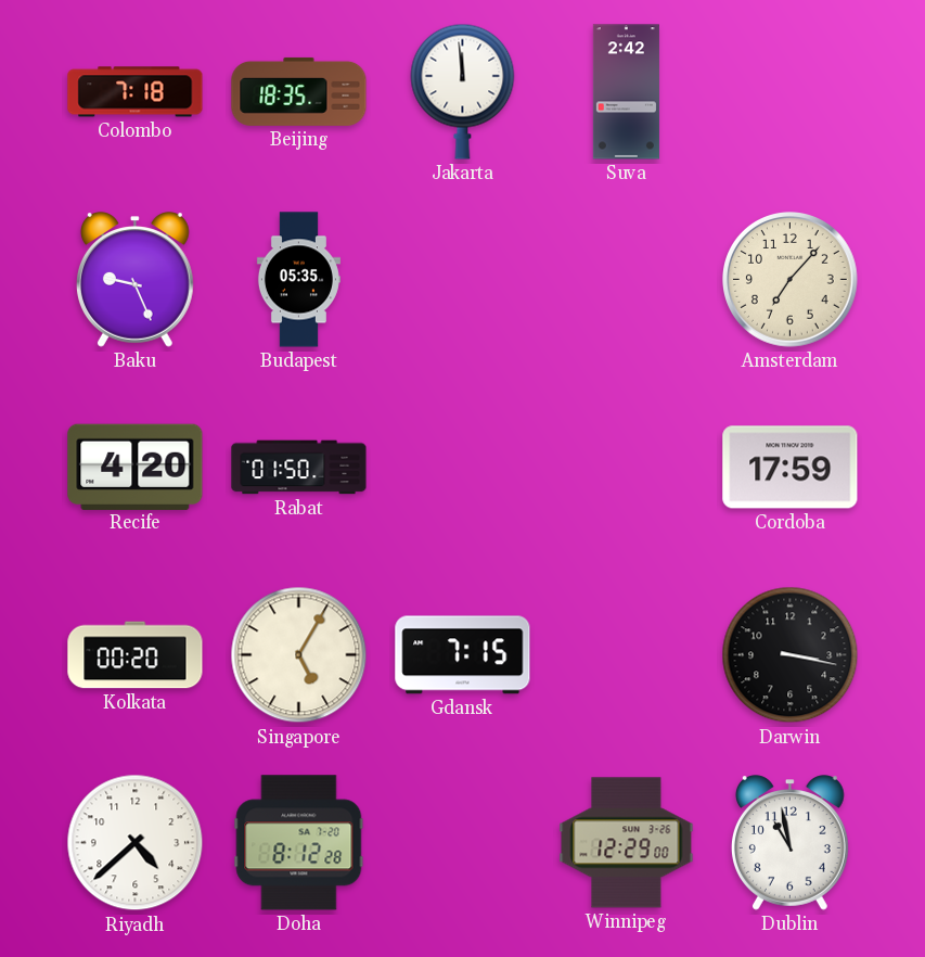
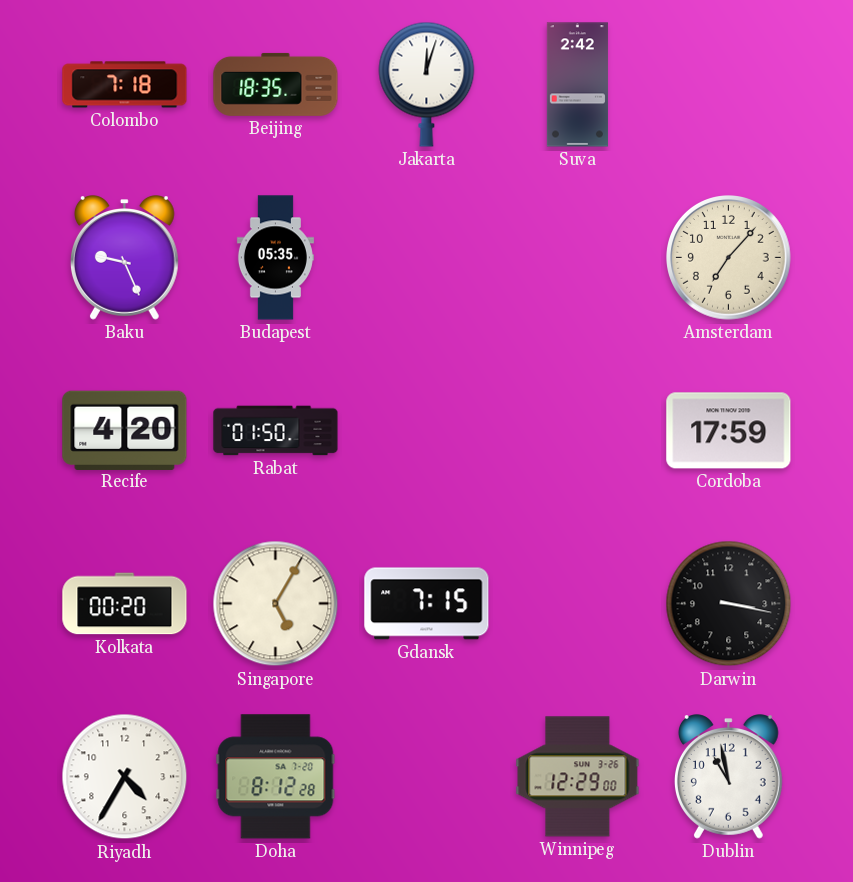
Jakarta: 11:59 -> 12:03
Riyadh: 4:38 -> 4:35
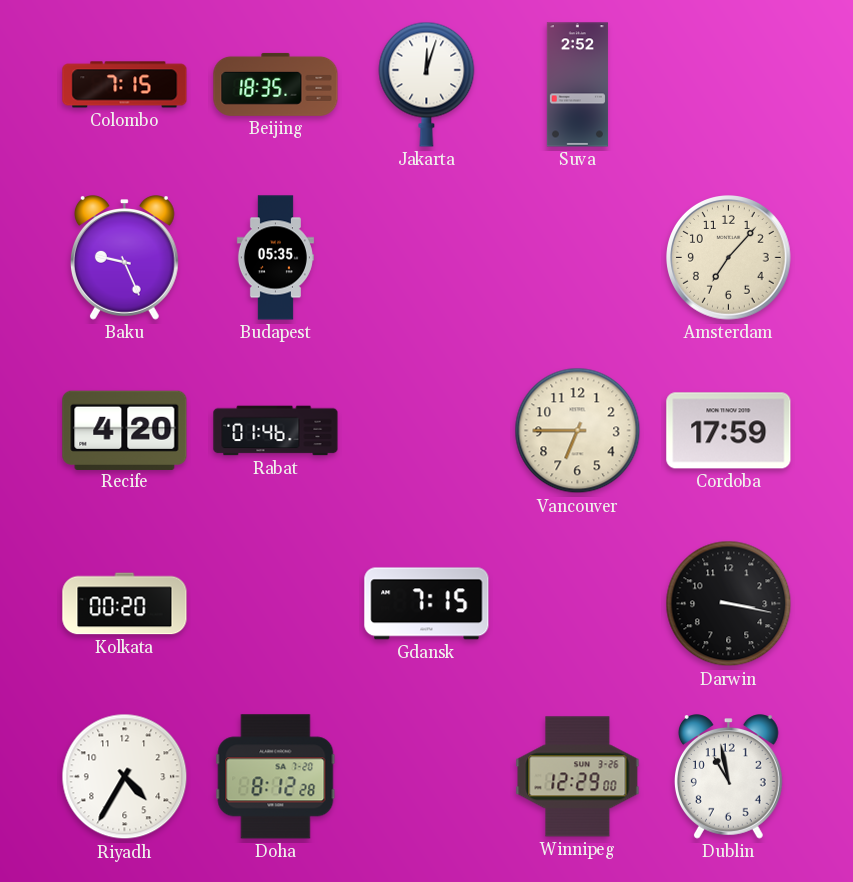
Colombo: 7:18 -> 7:15
Suva: 2:42 -> 2:52
Rabat: 01:50 -> 01:46
Vancouver: none -> 6:45
Singapore: 5:05 -> none
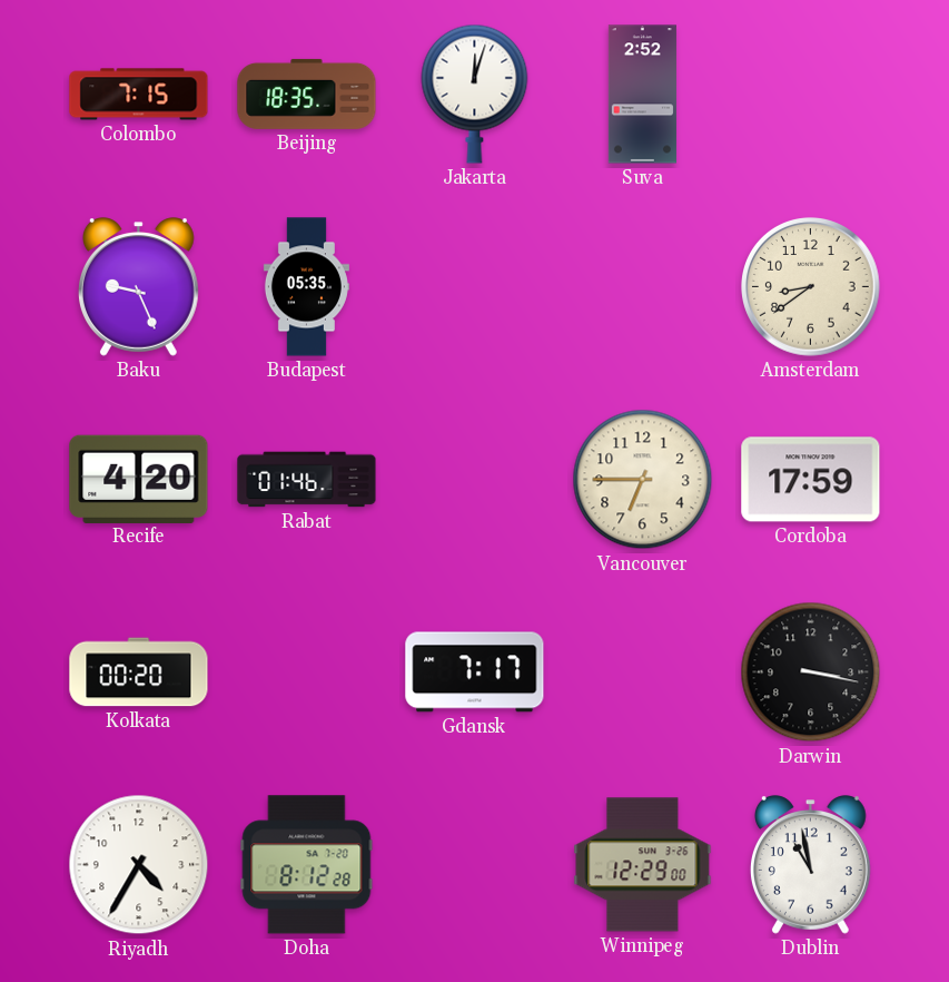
Amsterdam: 7:07 -> 8:39
Gdansk: 7:15 -> 7:17
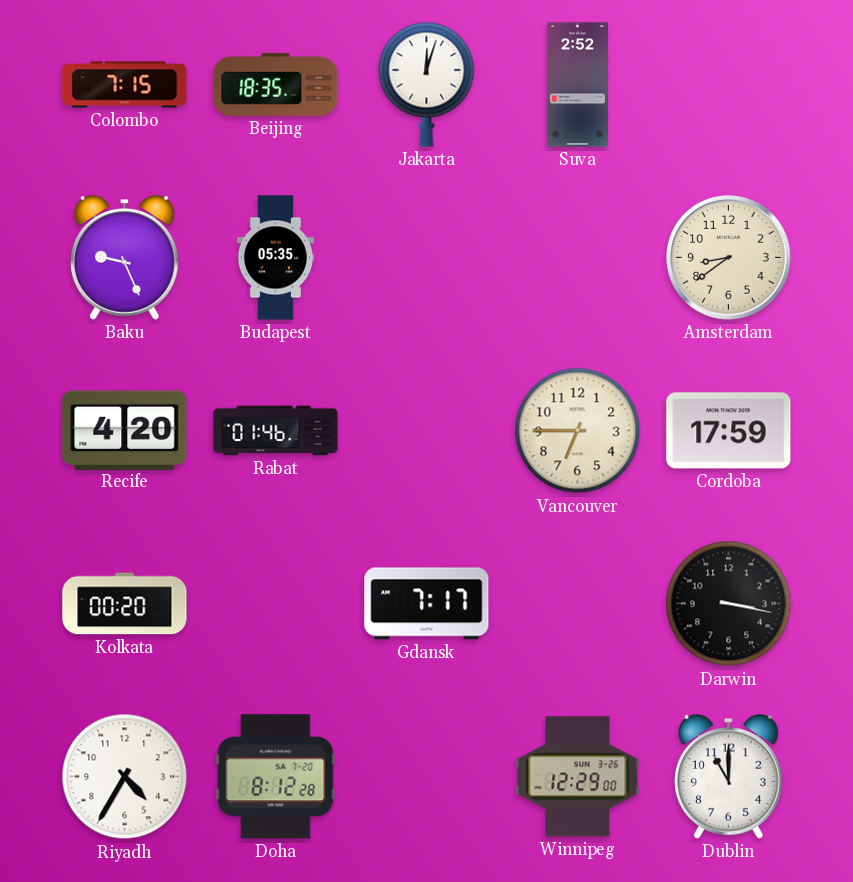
Dublin: 10:58 -> 11:00
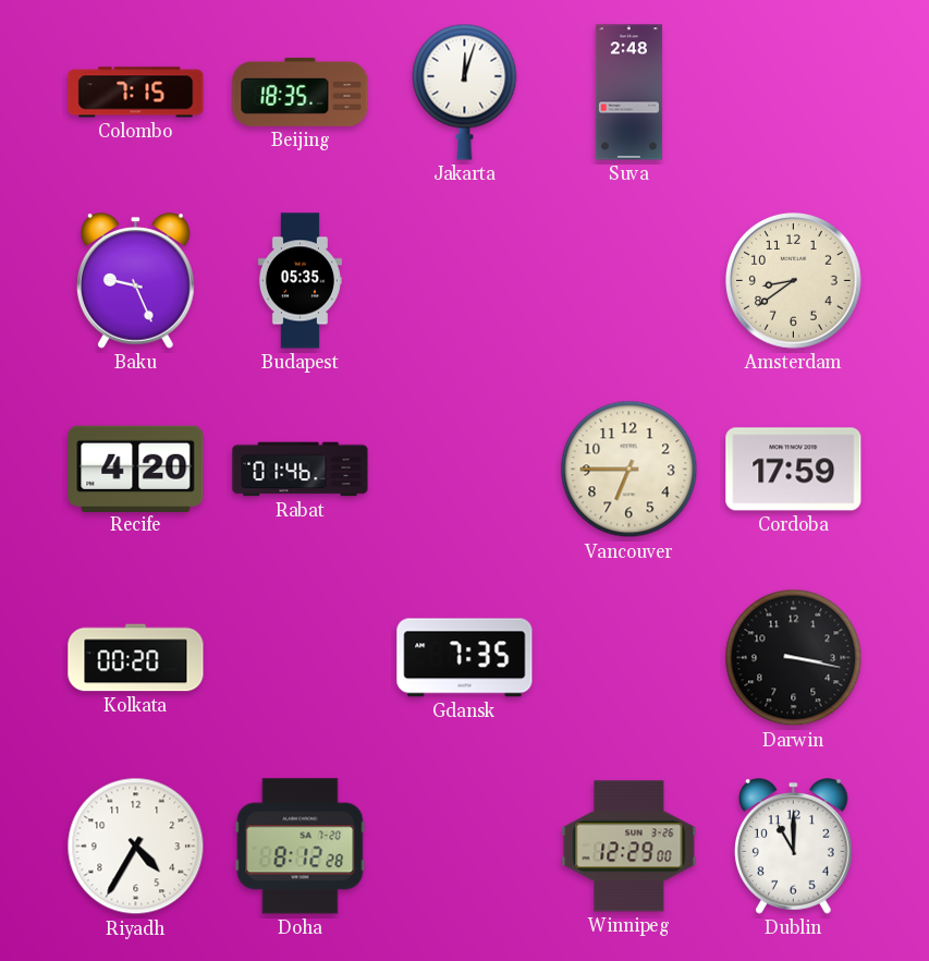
Suva: 2:52 -> 2:48
Gdansk: 7:17 -> 7:35
